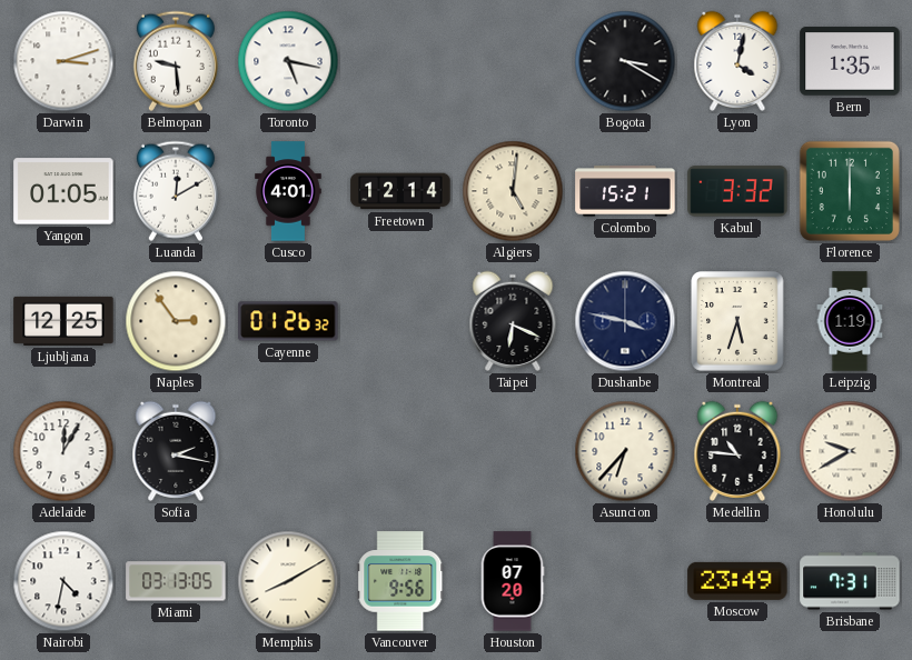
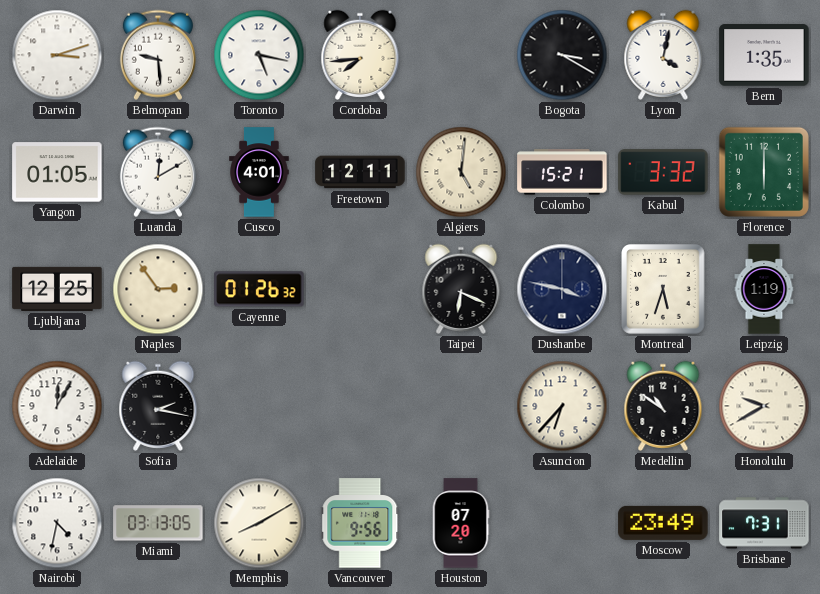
Cordoba: none -> 7:44
Freetown: 12:14 -> 12:11
Medellin: 10:46 -> 10:51
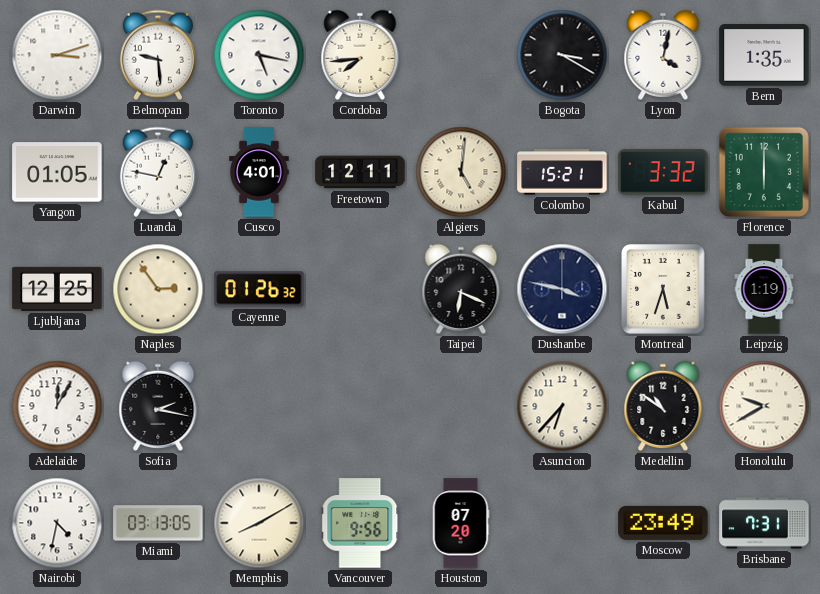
Luanda: 12:10 -> 12:47
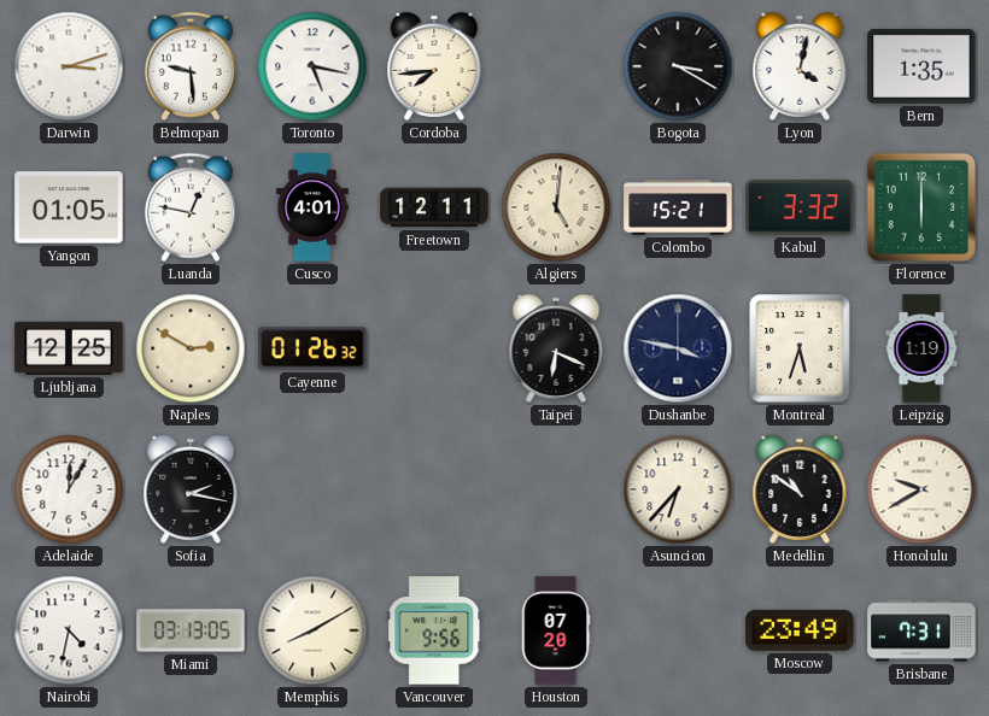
Naples: 2:54 -> 2:50
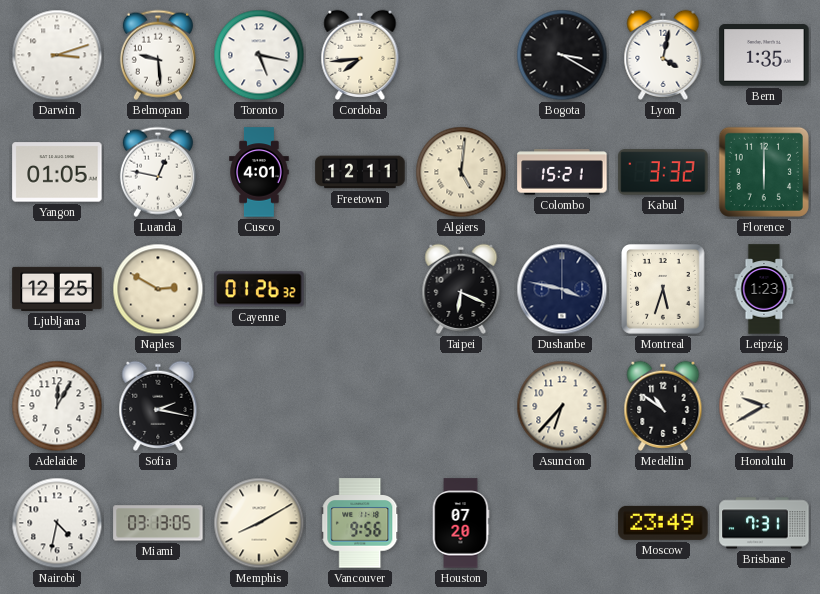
Leipzig: 1:19 -> 1:23
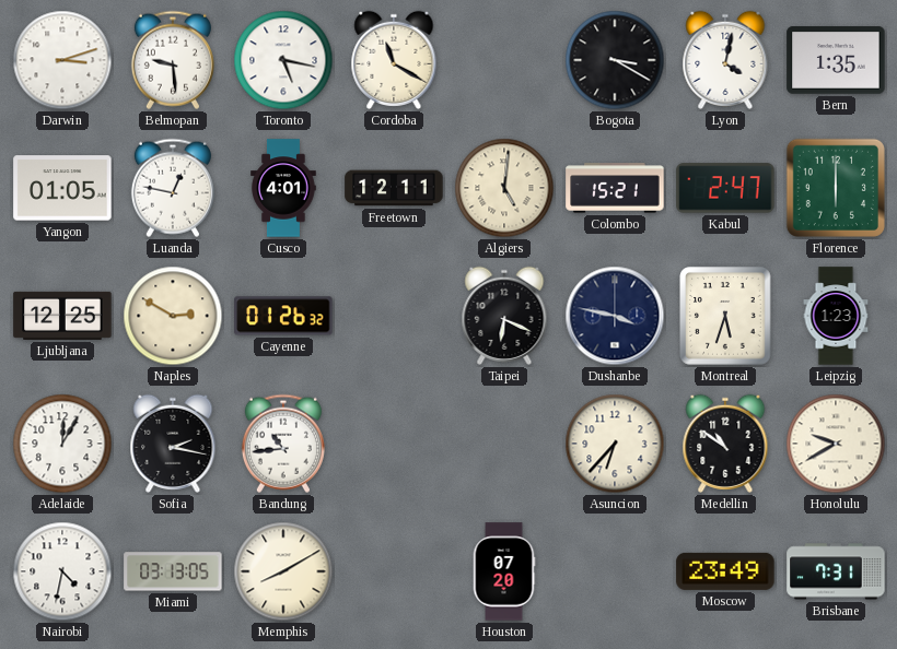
Cordoba: 7:44 -> 11:20
Kabul: 3:32 -> 2:47
Bandung: none -> 10:44
Vancouver: 9:56 -> none
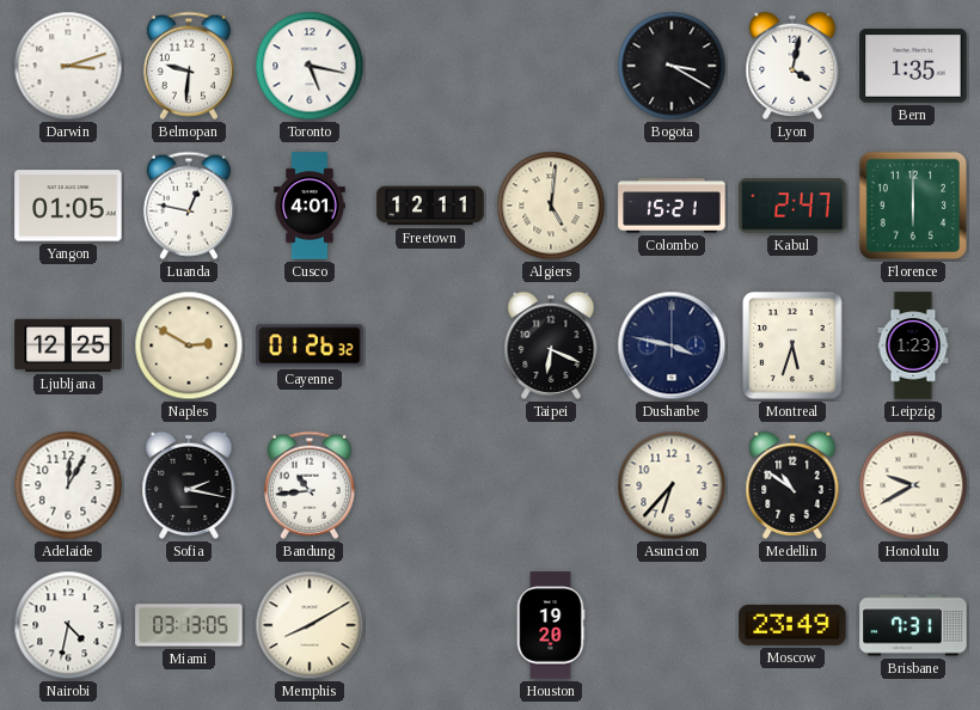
Belmopan: 9:29 -> 9:31
Cordoba: 11:20 -> none
Houston: 07:20 -> 19:20
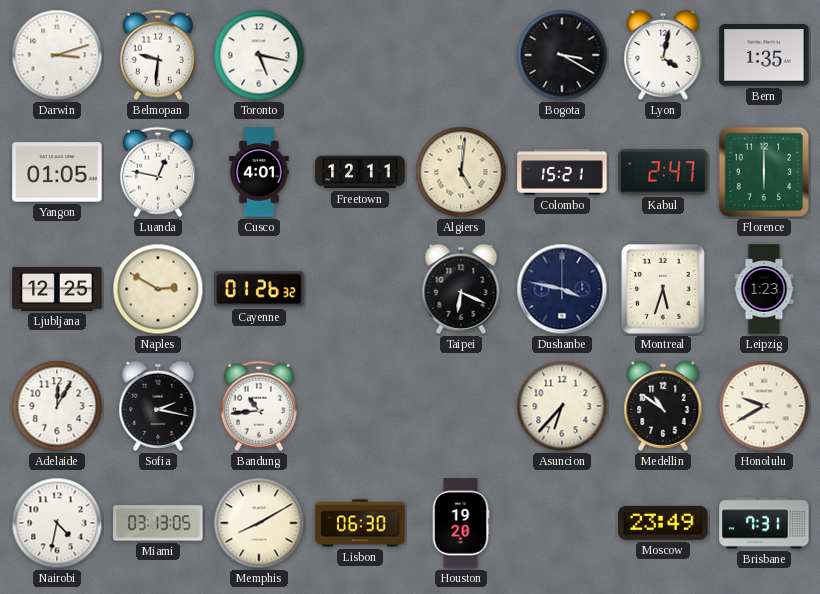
Lisbon: none -> 06:30
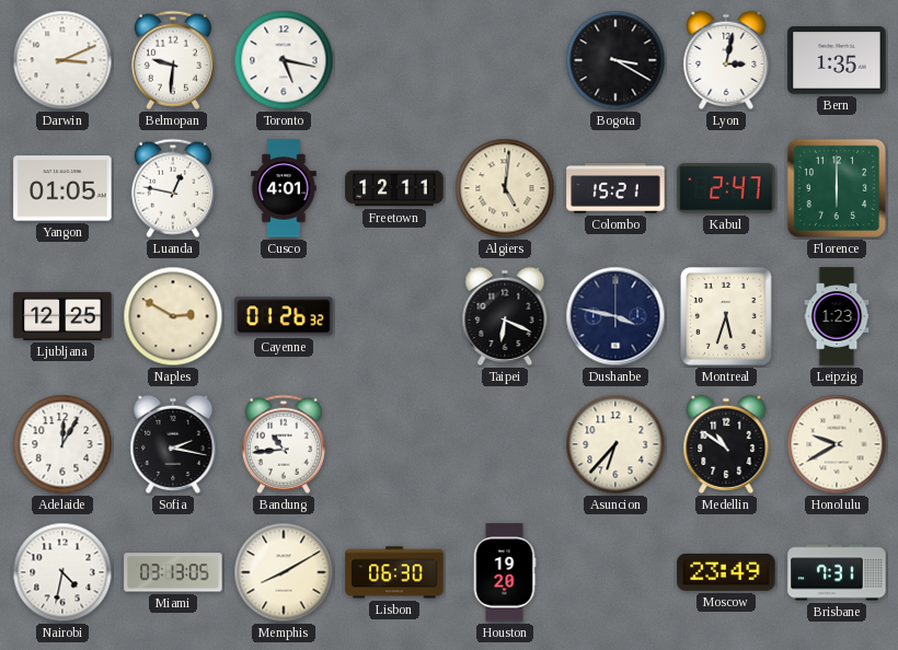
Darwin: 3:12 -> 3:11
Lyon: 4:02 -> 3:02
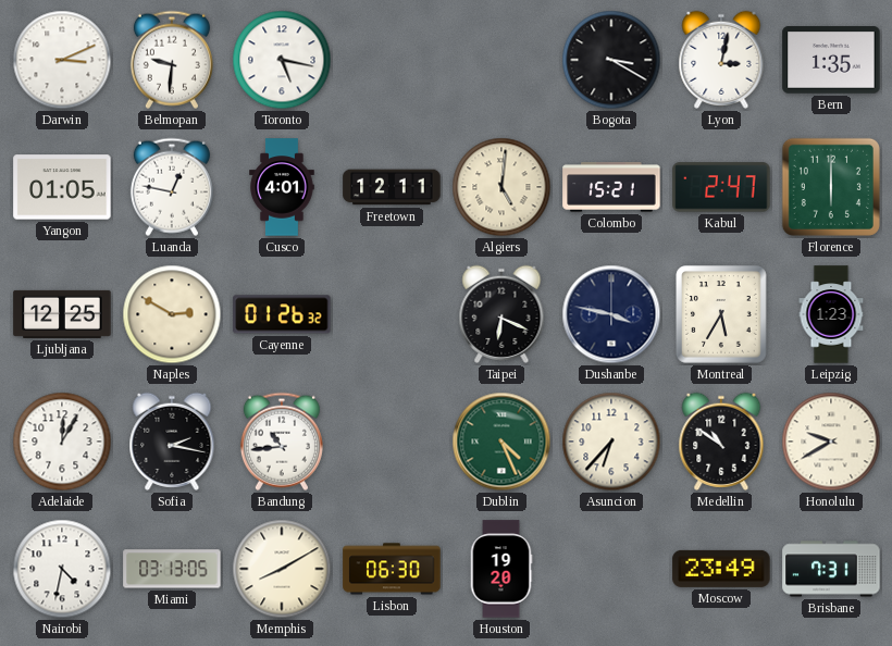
Montreal: 5:33 -> 5:35
Dublin: none -> 4:26
